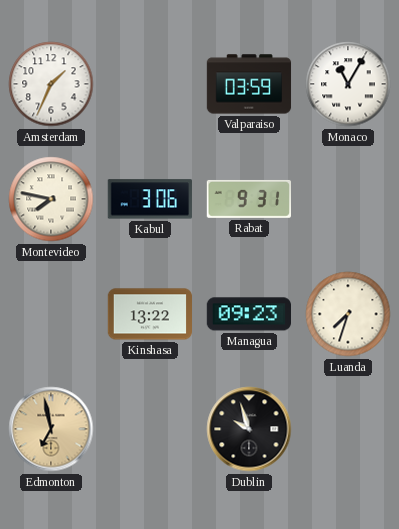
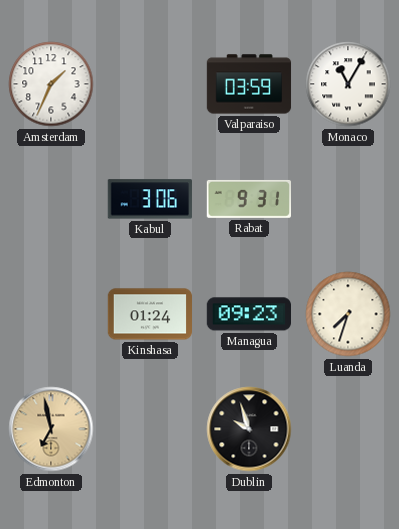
Montevideo: 7:47 -> none
Kinshasa: 13:22 -> 01:24
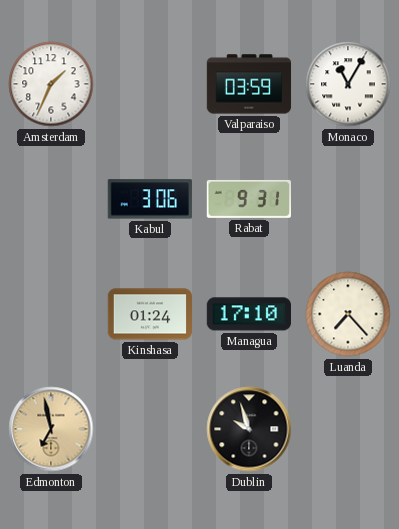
Managua: 09:23 -> 17:10
Luanda: 7:33 -> 7:23
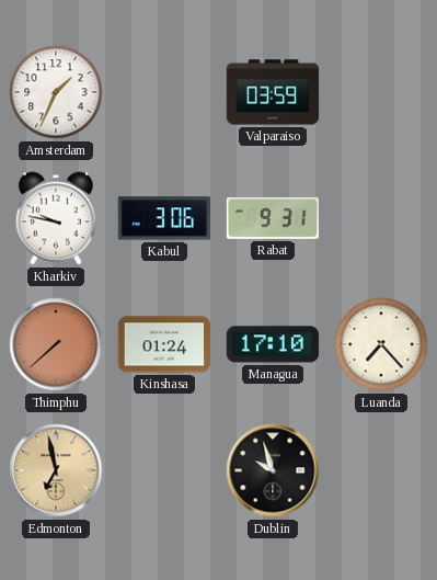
Monaco: 11:05 -> none
Kharkiv: none -> 9:47
Thimphu: none -> 7:38
